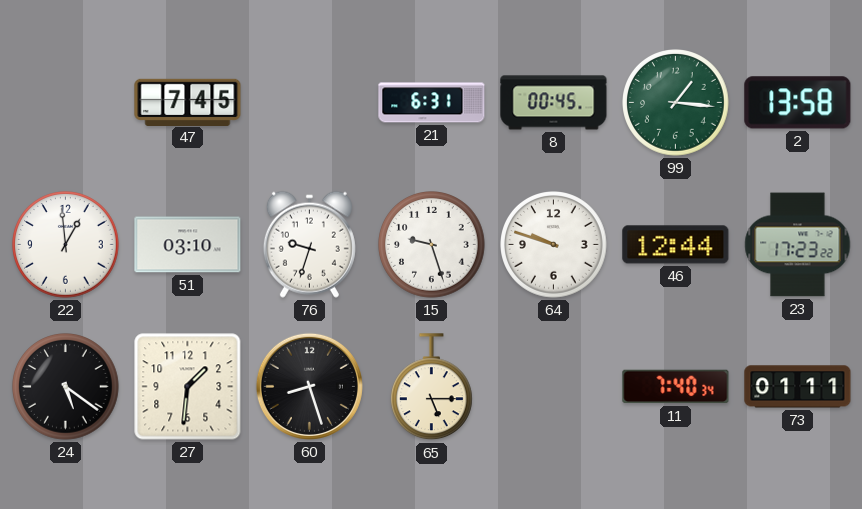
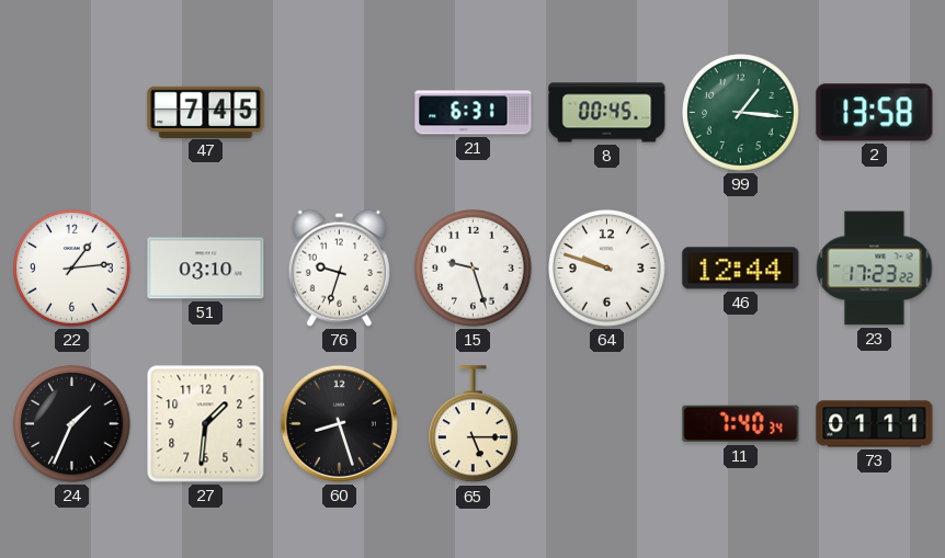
22: 12:59 -> 1:14
24: 5:21 -> 1:34
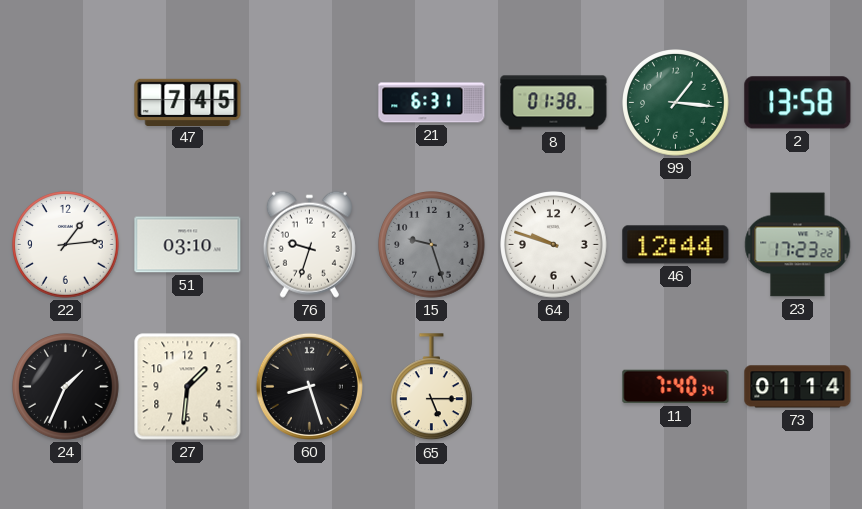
8: 00:45 -> 01:38
15 dial: white -> grey
73: 01:11 -> 01:14
